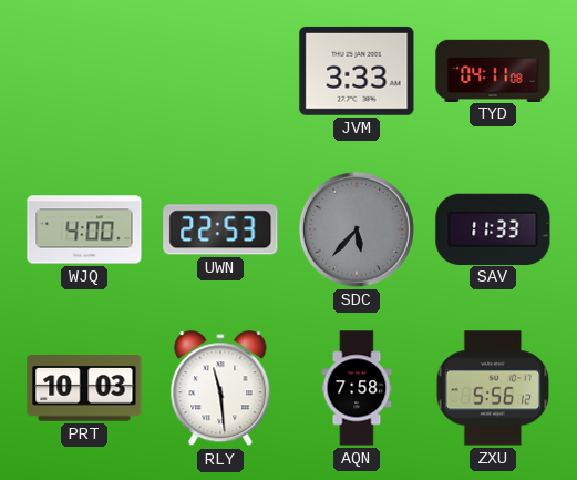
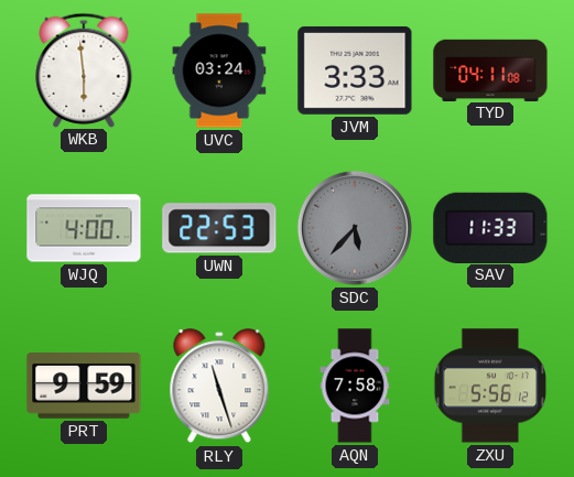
WKB: none -> 5:59
UVC: none -> 03:24
PRT: 10:03 -> 9:59
RLY: 11:29 -> 11:27
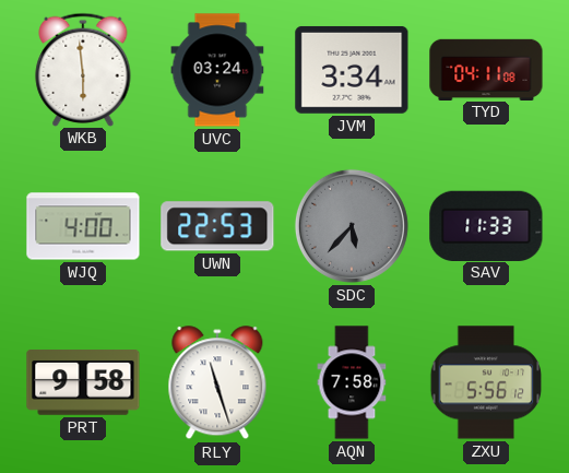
JVM: 3:33 -> 3:34
PRT: 9:59 -> 9:58
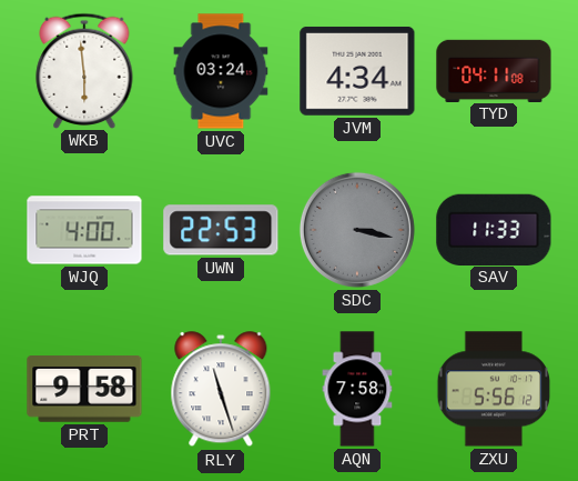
JVM: 3:34 -> 4:34
SDC: 5:37 -> 3:17
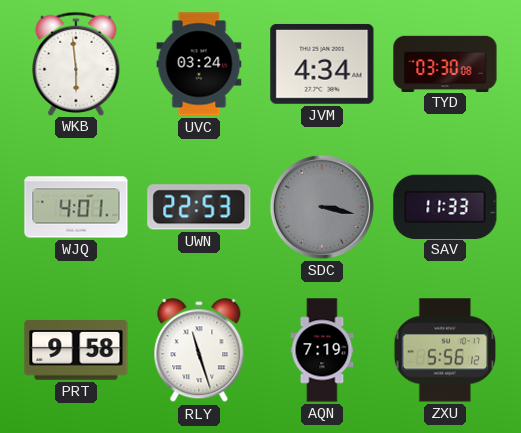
TYD: 04:11 -> 03:30
WJQ: 4:00 -> 4:01
AQN: 7:58 -> 7:19
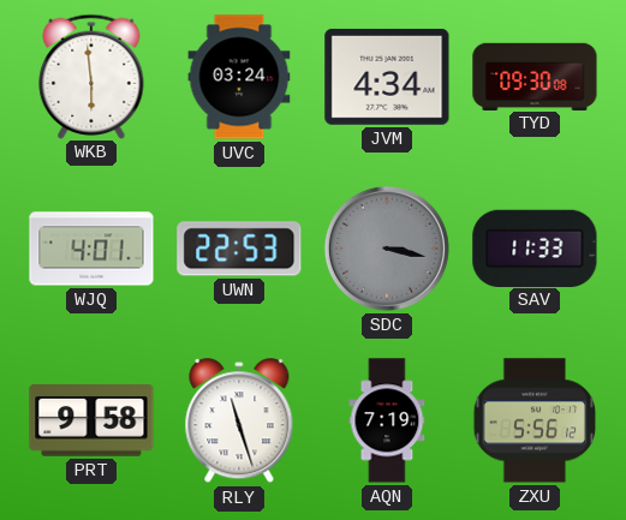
TYD: 03:30 -> 09:30
